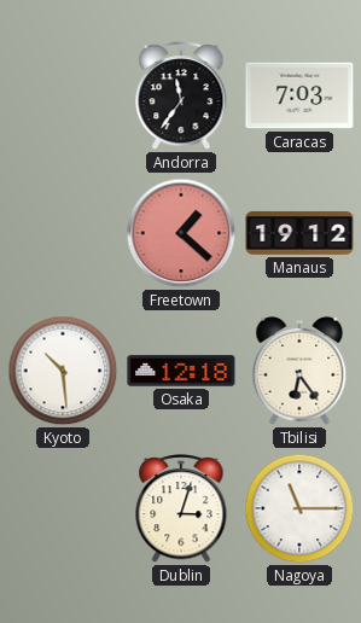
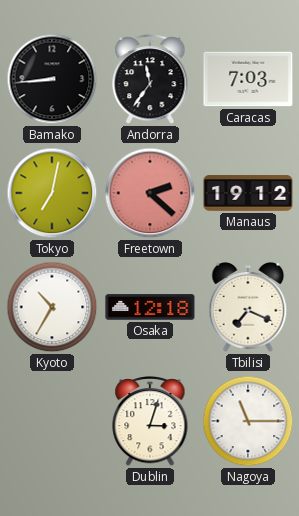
Bamako: none -> 8:44
Tokyo: none -> 7:02
Freetown: 1:22 -> 2:22
Kyoto: 10:29 -> 10:35
Tbilisi: 6:24 -> 7:19
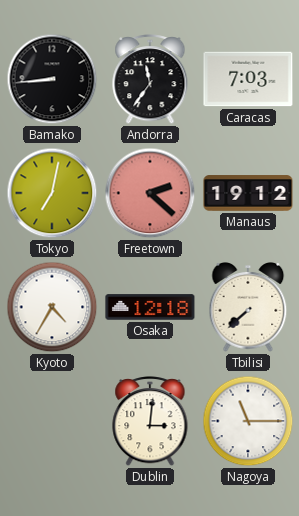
Kyoto: 10:35 -> 4:35
Tbilisi: 7:19 -> 7:38
Dublin: 3:03 -> 3:01
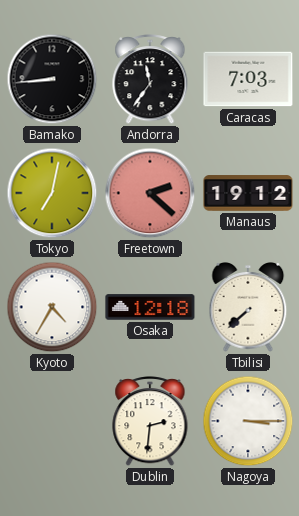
Dublin: 3:01 -> 2:31
Nagoya: 11:15 -> 3:15
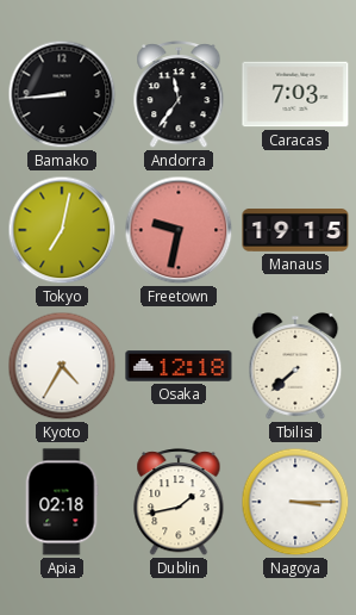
Freetown: 2:22 -> 9:32
Manaus: 19:12 -> 19:15
Apia: none -> 02:18
Dublin: 2:31 -> 1:43
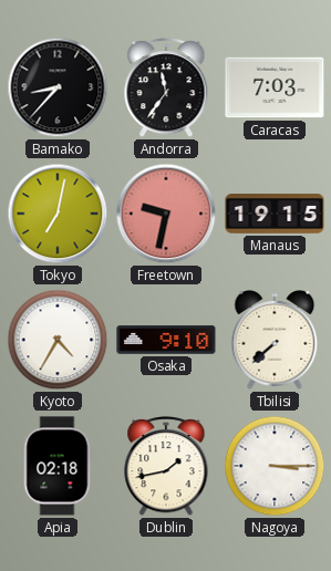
Bamako: 8:44 -> 8:37
Osaka: 12:18 -> 9:10
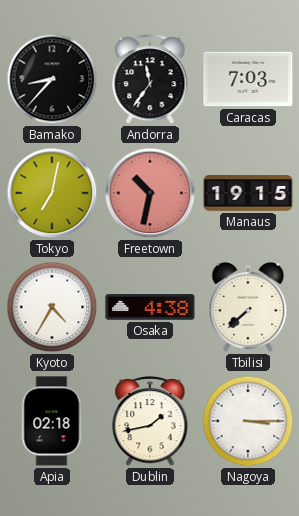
Freetown: 9:32 -> 10:32
Osaka: 9:10 -> 4:38
